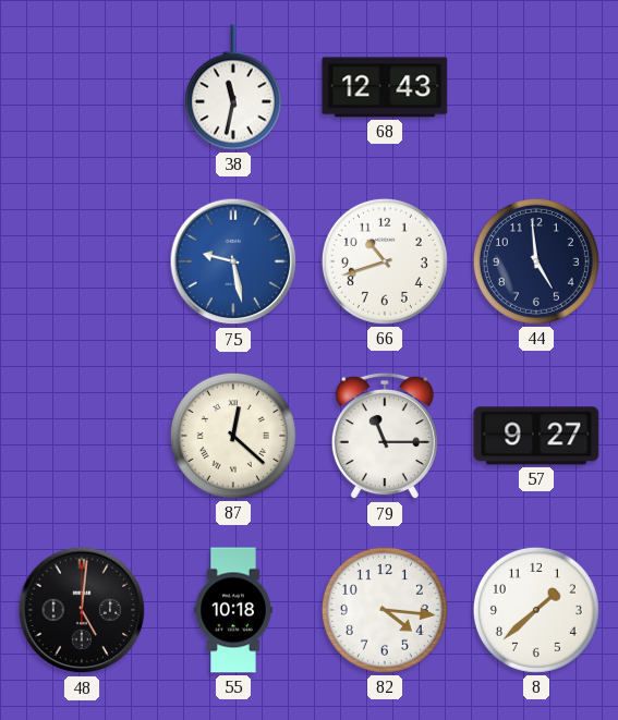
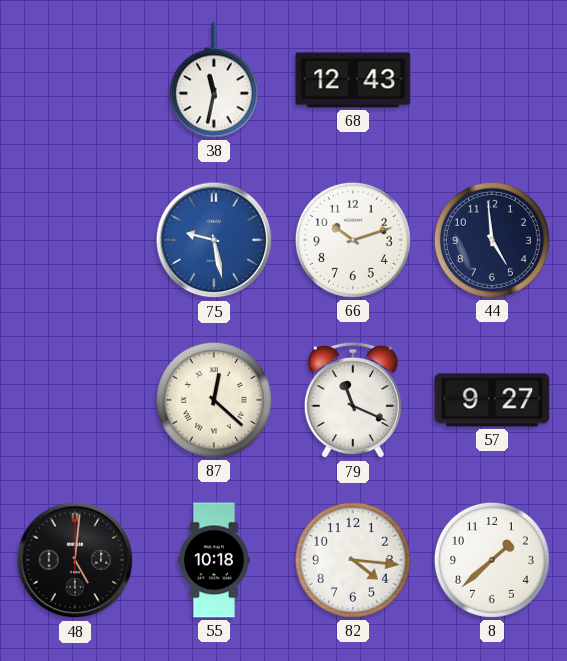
66: 10:42 -> 10:12
79: 11:15 -> 11:19
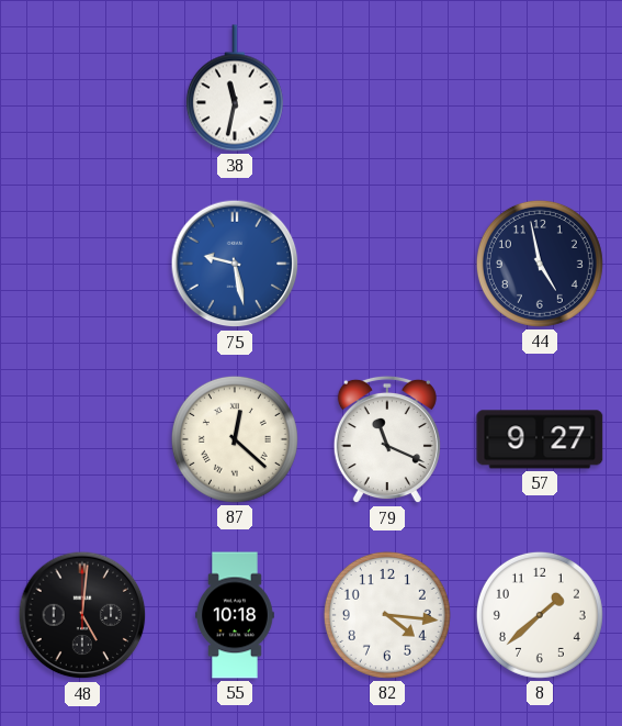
68: 12:43 -> none
66: 10:12 -> none
44: 4:59 -> 4:58
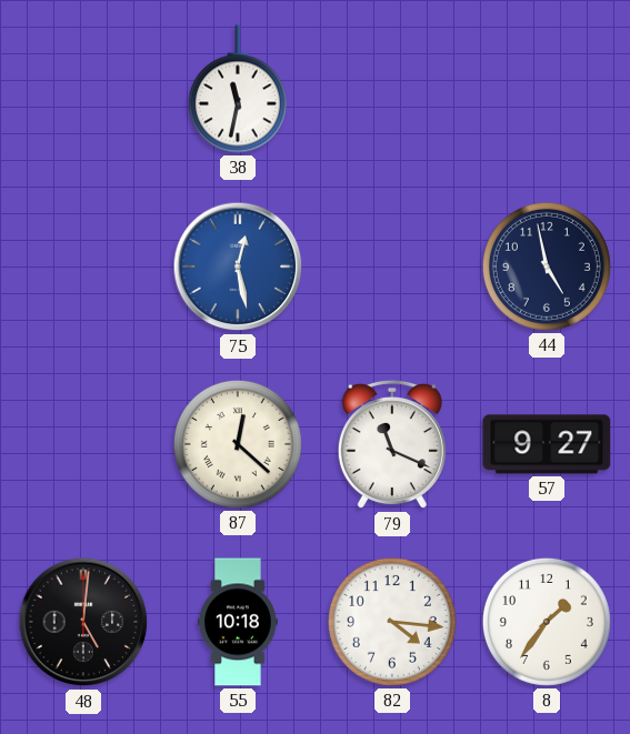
75: 9:28 -> 12:28
8: 1:38 -> 1:36
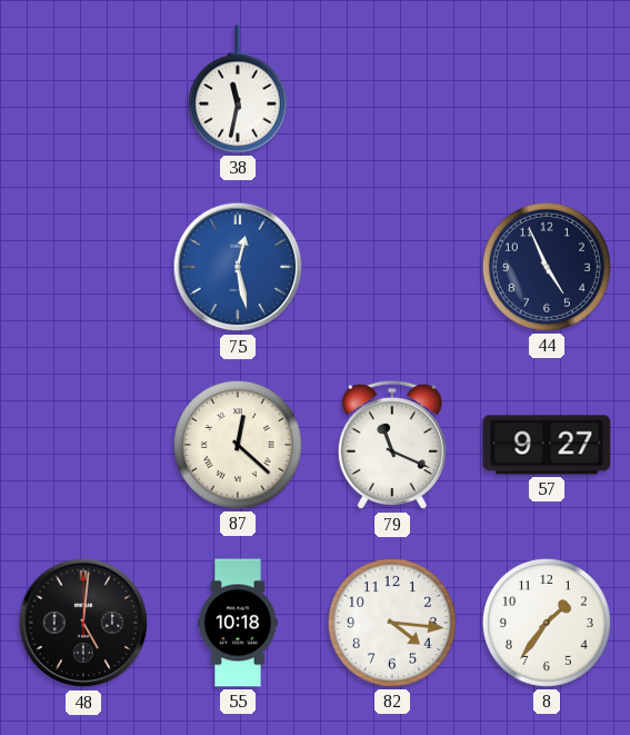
44: 4:58 -> 4:56
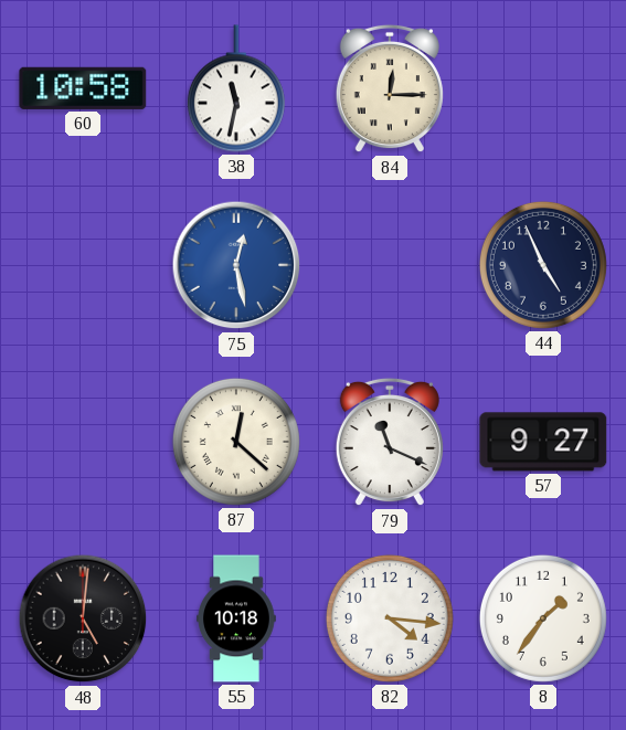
60: none -> 10:58
84: none -> 12:15
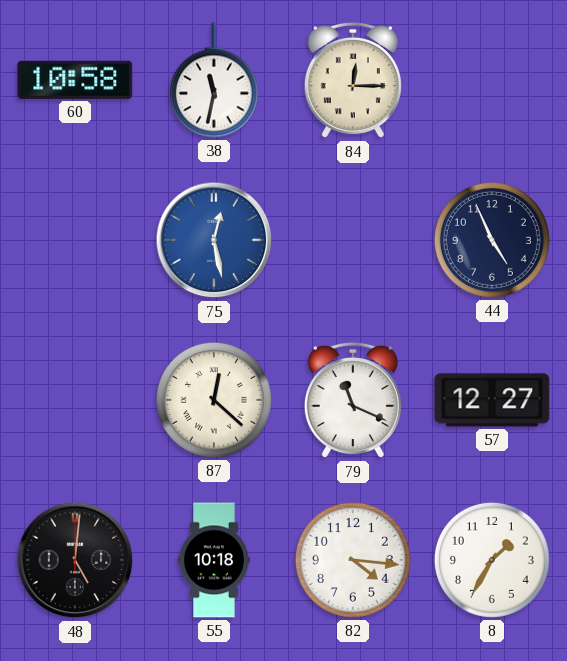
57: 9:27 -> 12:27
8: 1:36 -> 1:35
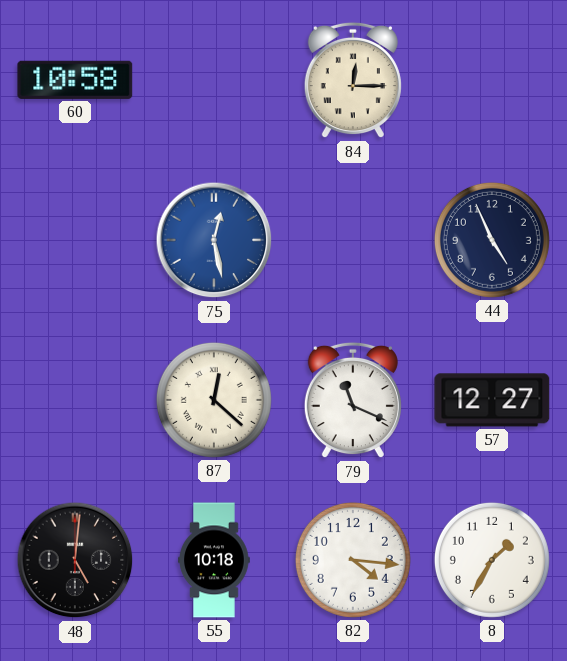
38: 11:32 -> none
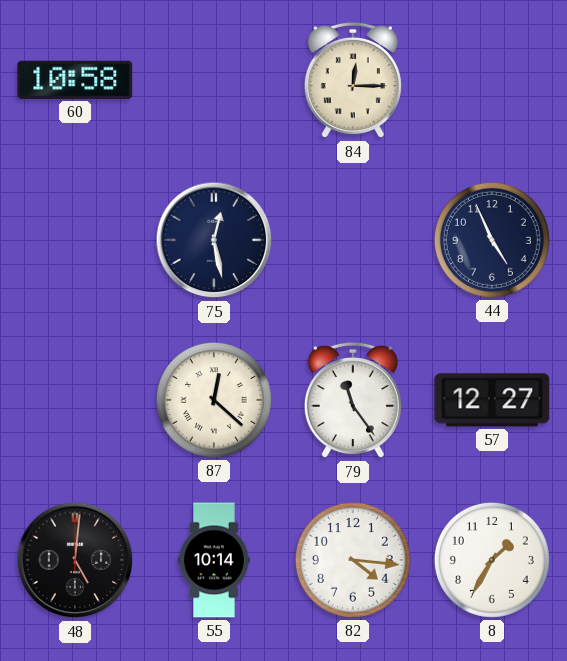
75 dial: blue -> navy
79: 11:19 -> 11:24
55: 10:18 -> 10:14
